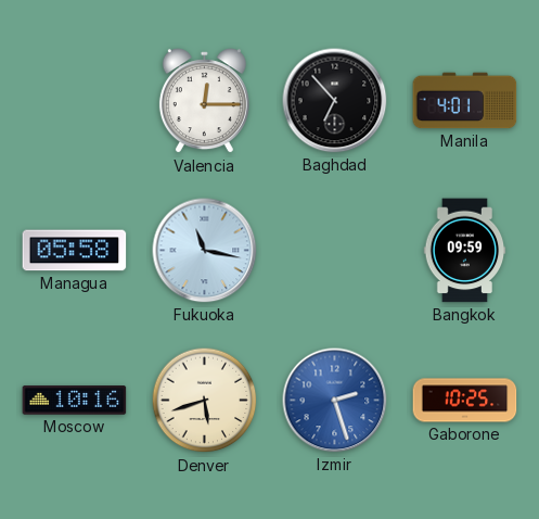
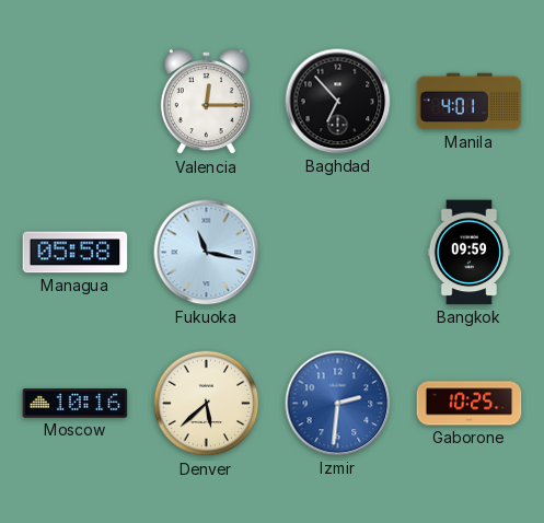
Denver: 5:42 -> 5:38
Izmir: 2:27 -> 2:31
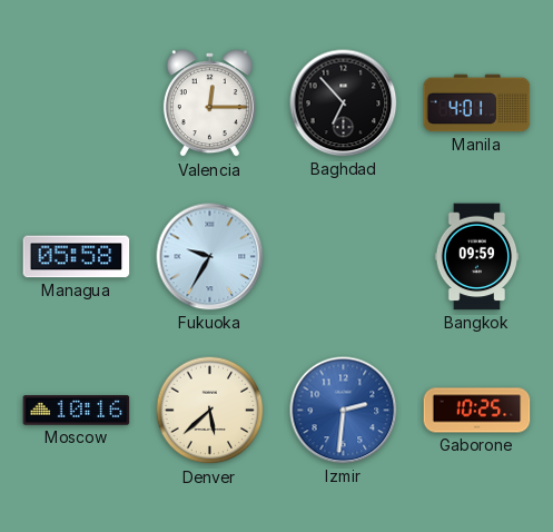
Fukuoka: 11:17 -> 9:35
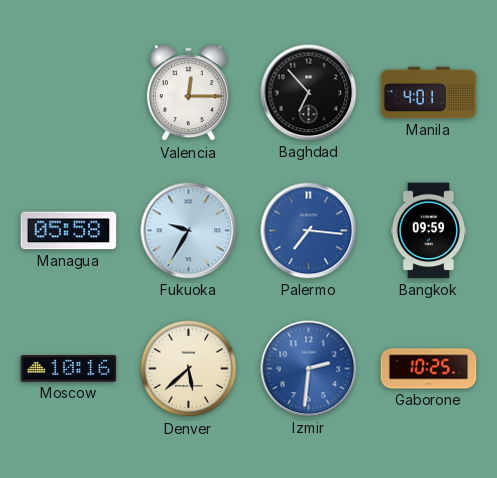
Palermo: none -> 7:16
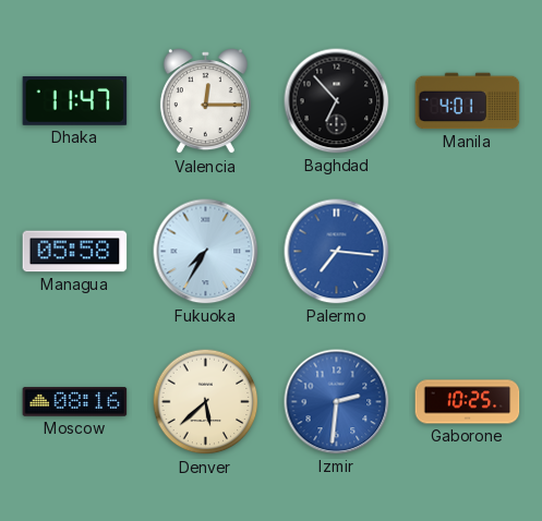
Dhaka: none -> 11:47
Fukuoka: 9:35 -> 7:35
Bangkok: 09:59 -> none
Moscow: 10:16 -> 08:16
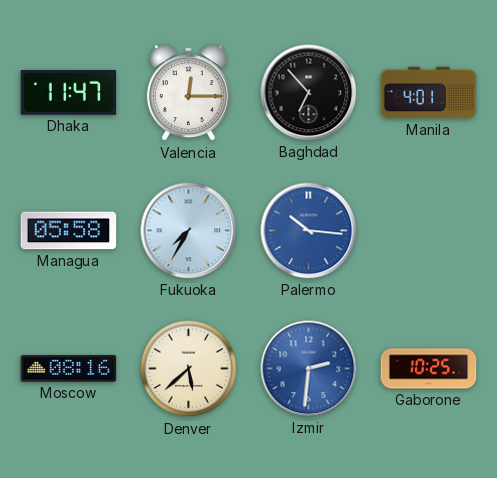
Palermo: 7:16 -> 10:16
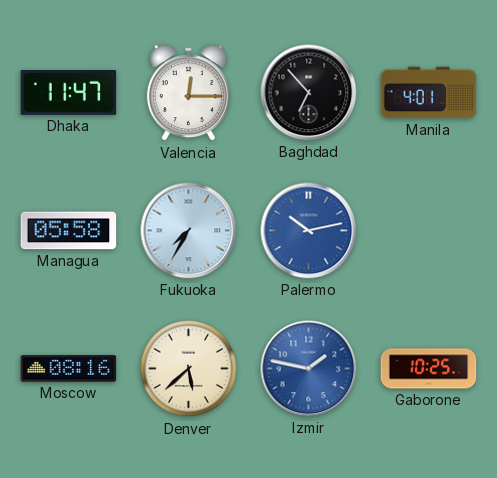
Palermo: 10:16 -> 10:13
Izmir: 2:31 -> 1:47
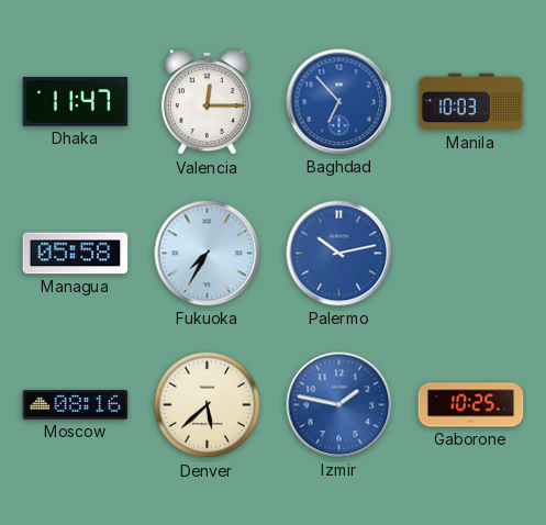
Baghdad dial: black -> blue
Manila: 4:01 -> 10:03
